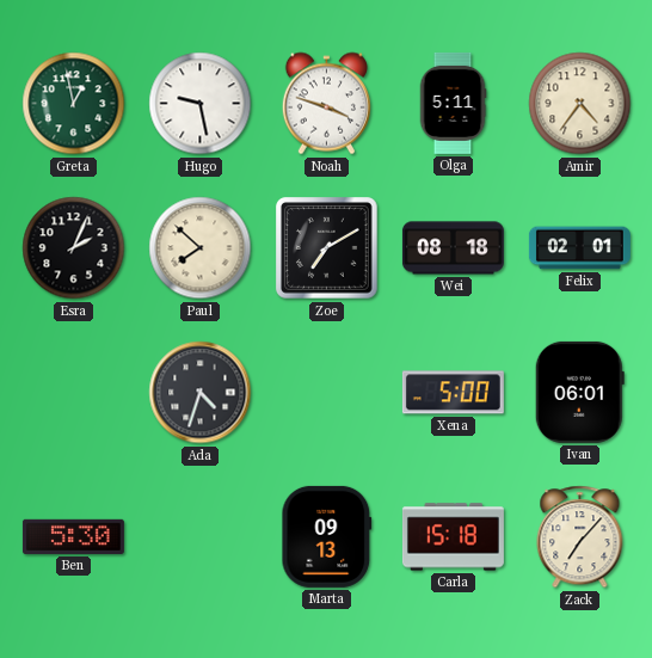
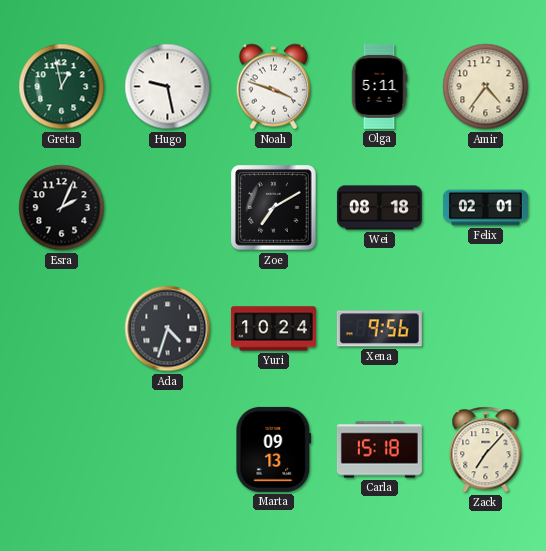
Paul: 7:52 -> none
Yuri: none -> 10:24
Xena: 5:00 -> 9:56
Ivan: 06:01 -> none
Ben: 5:30 -> none
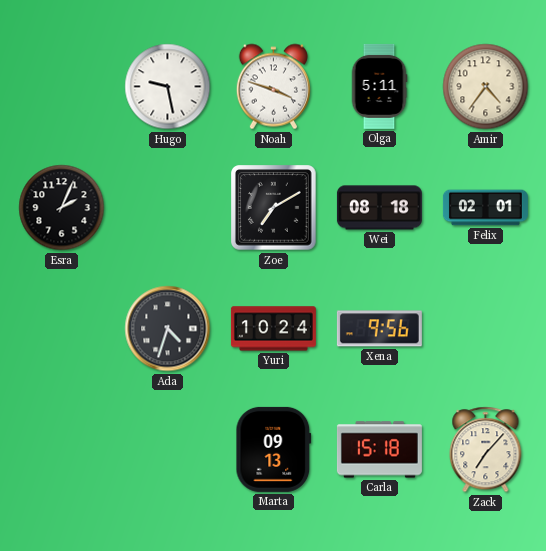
Greta: 12:58 -> none
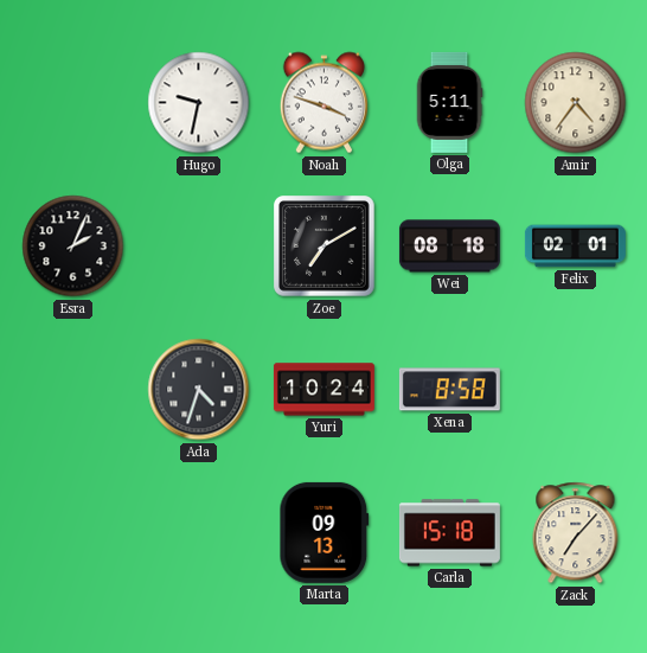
Hugo: 9:28 -> 9:32
Xena: 9:56 -> 8:58
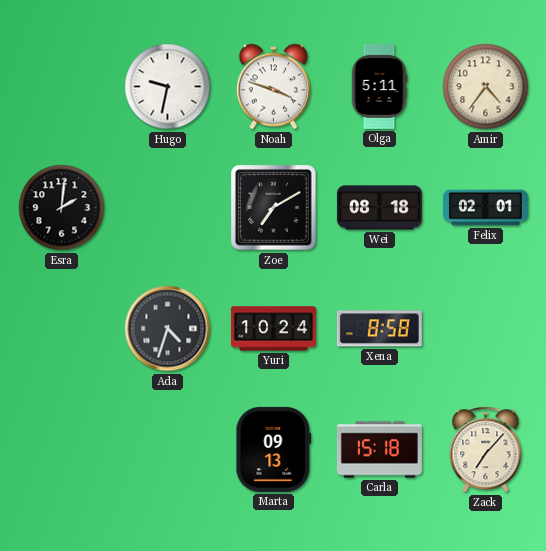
Esra: 2:04 -> 2:01
